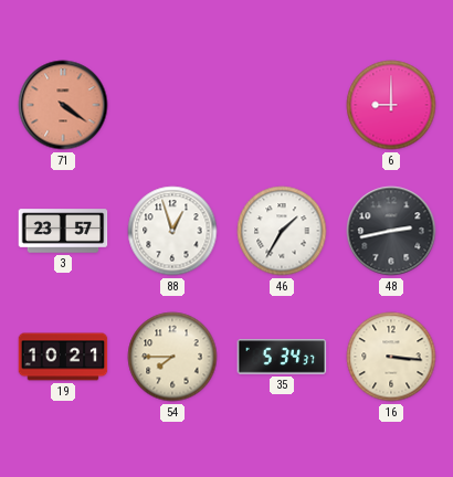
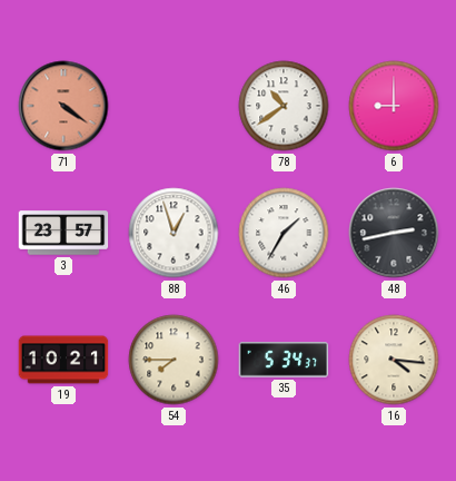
78: none -> 10:39
16: 3:16 -> 4:16
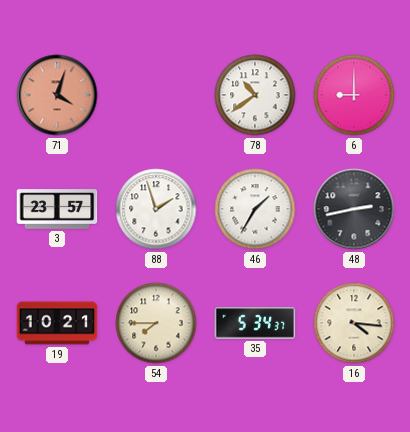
71: 4:21 -> 4:03
88: 12:57 -> 1:57
